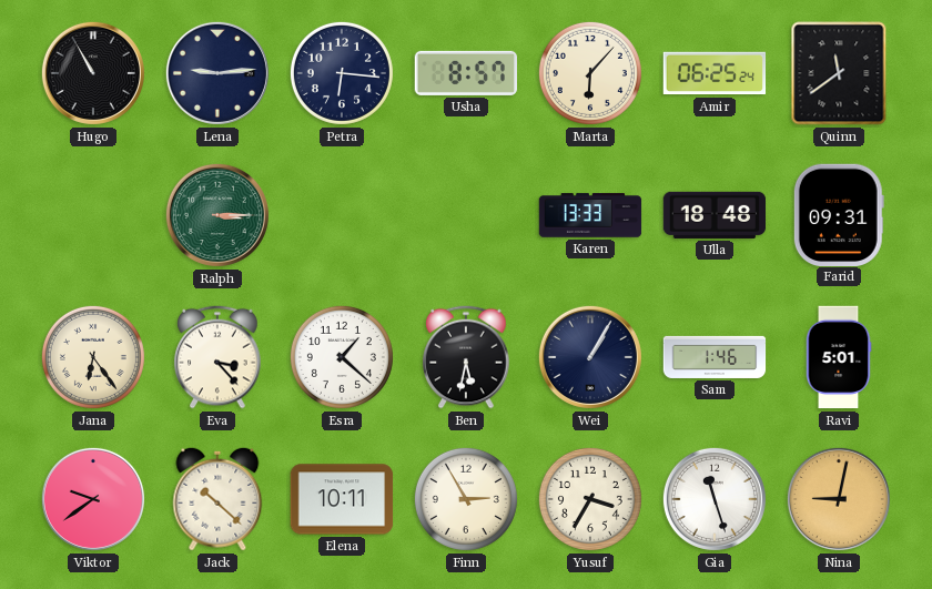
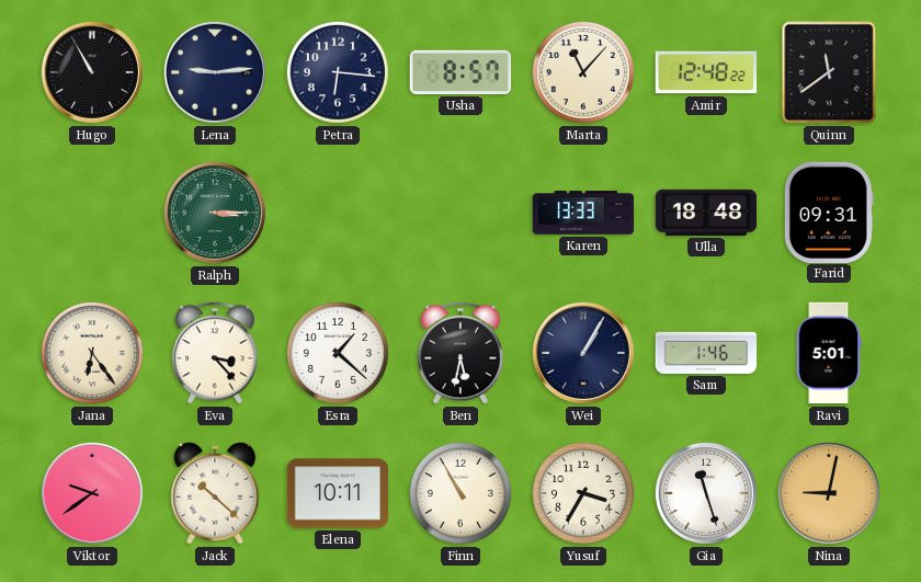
Marta: 6:07 -> 11:07
Amir: 06:25 -> 12:48
Finn: 2:55 -> 10:55
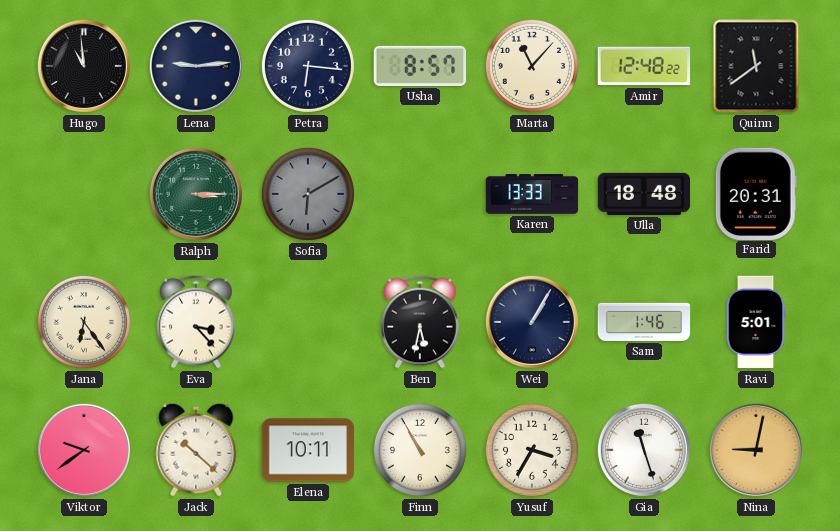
Hugo: 10:55 -> 10:59
Sofia: none -> 6:10
Farid: 09:31 -> 20:31
Esra: 1:22 -> none
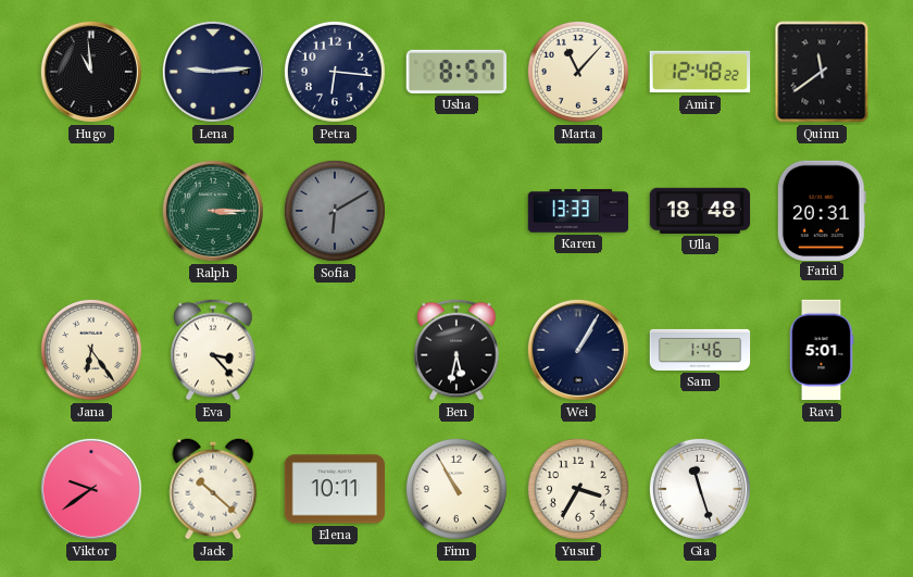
Nina: 9:02 -> none
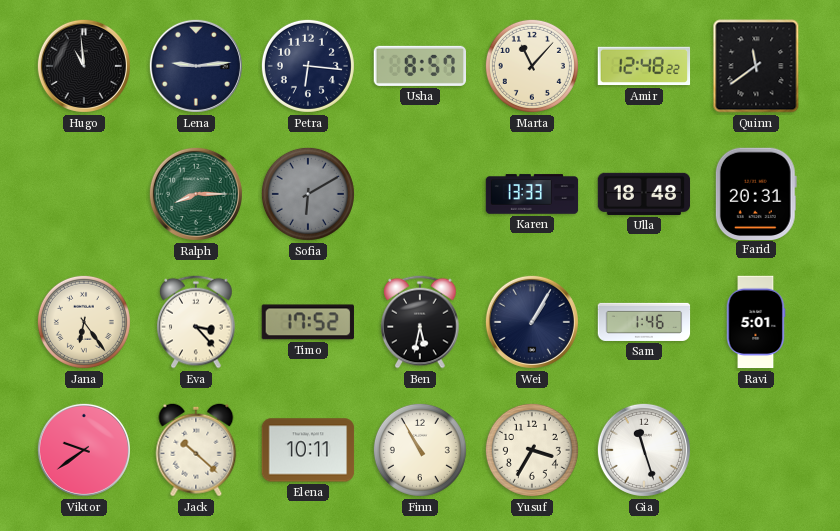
Ralph: 3:15 -> 8:15
Timo: none -> 17:52
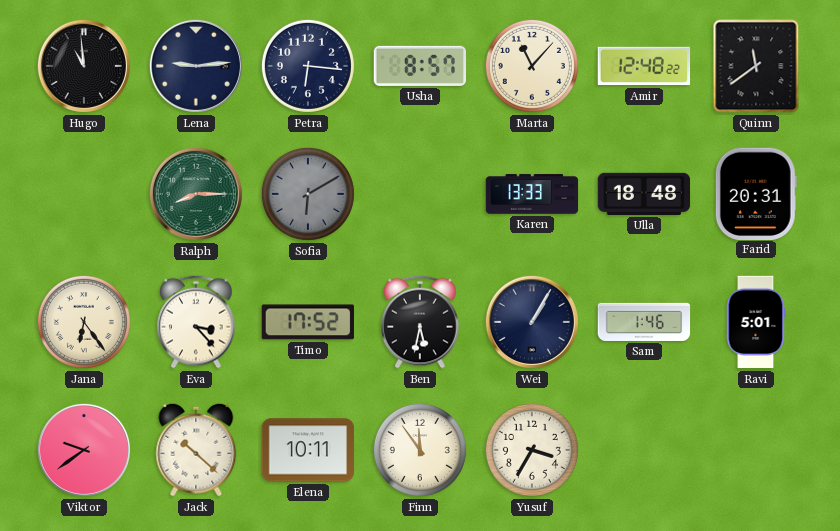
Finn: 10:55 -> 11:54
Gia: 11:27 -> none
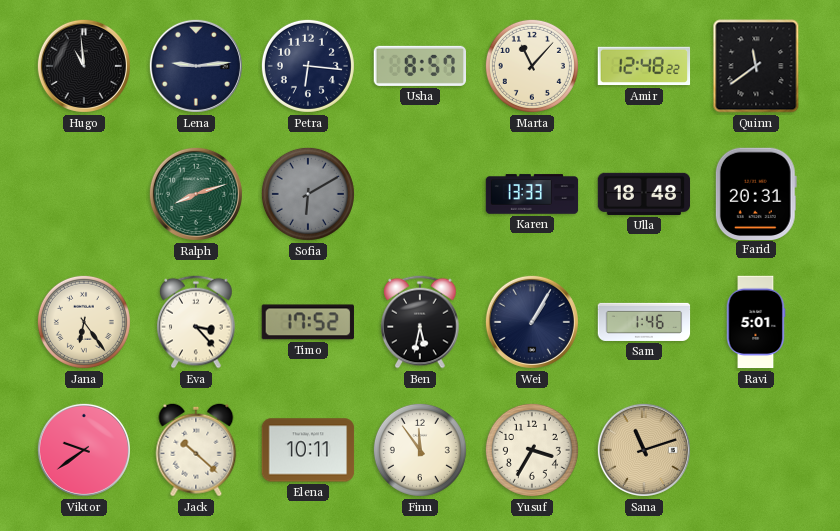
Ralph: 8:15 -> 8:12
Sana: none -> 11:12
